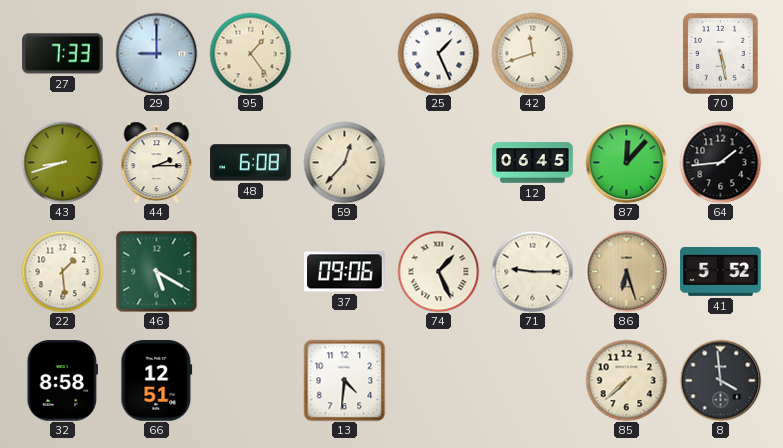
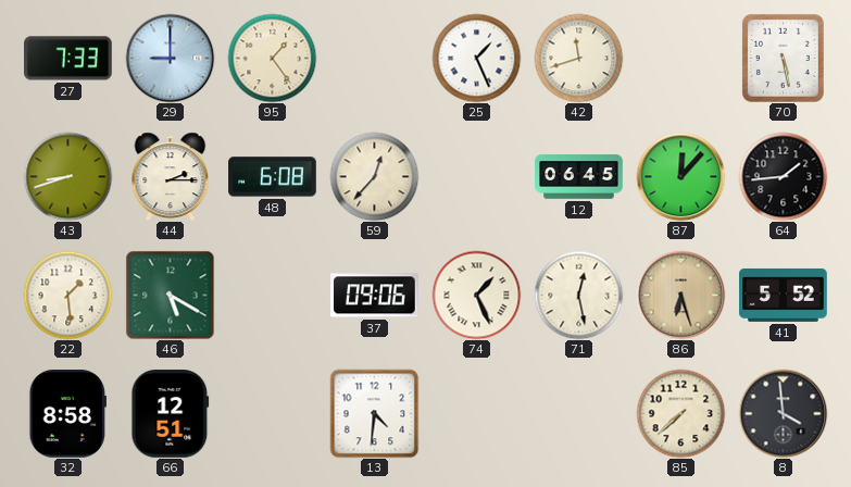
71: 9:15 -> 12:28
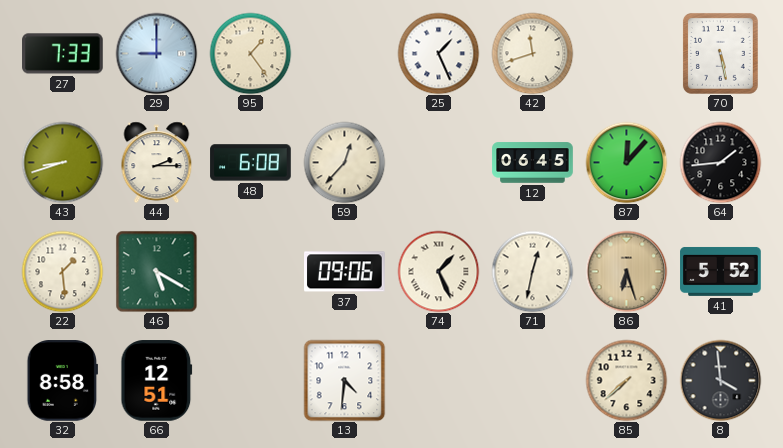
71: 12:28 -> 12:32
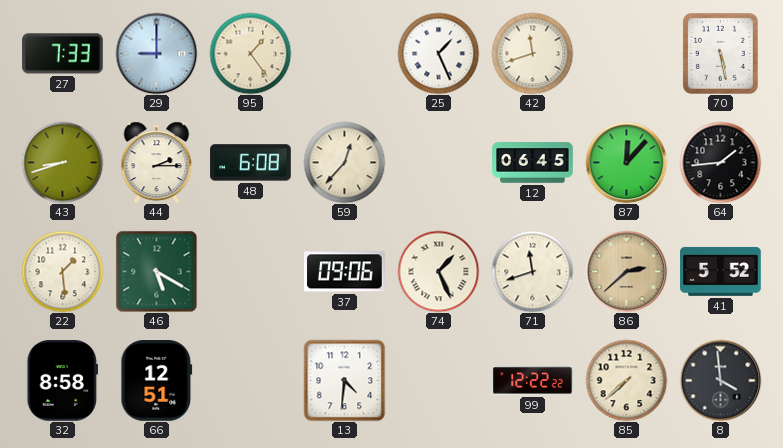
71: 12:32 -> 11:42
86: 6:27 -> 2:38
99: none -> 12:22
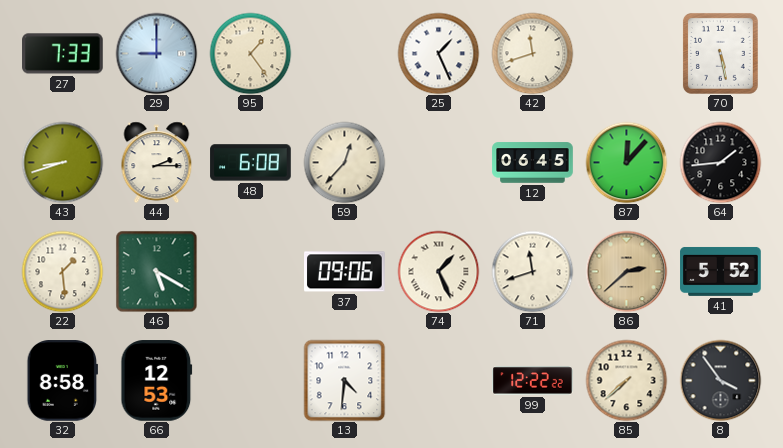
66: 12:51 -> 12:53
8: 3:59 -> 3:54
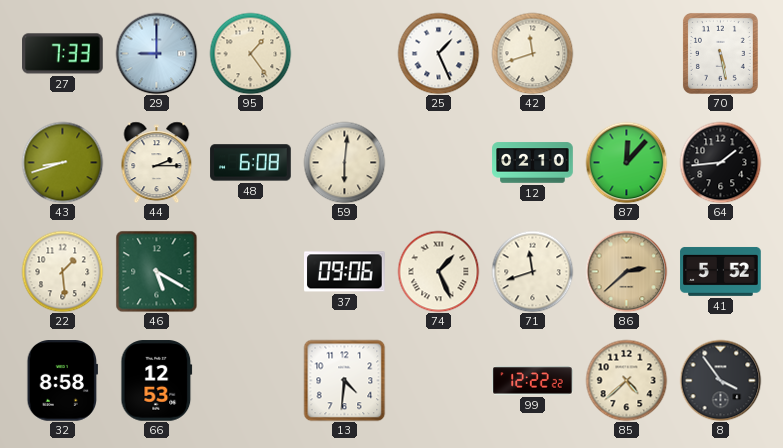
59: 12:37 -> 6:01
12: 06:45 -> 02:10
85: 7:38 -> 4:38
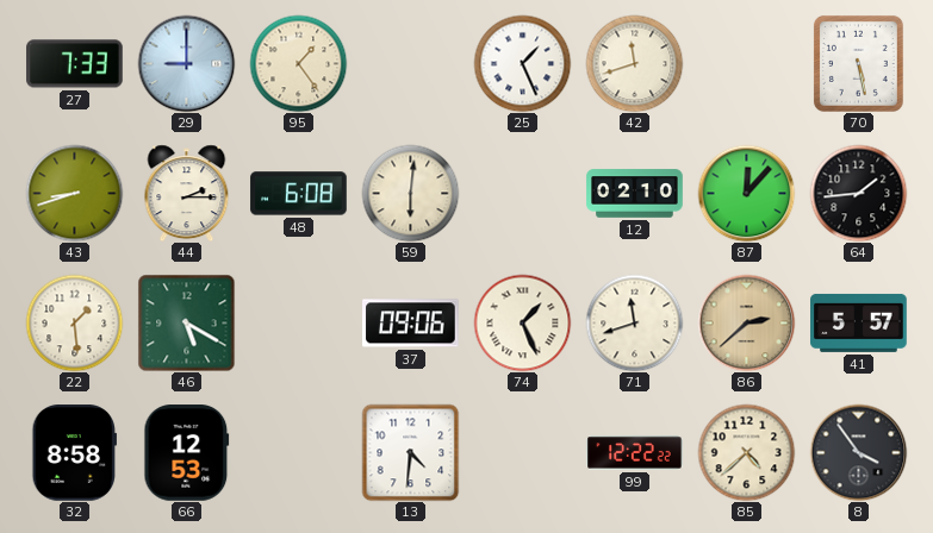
41: 5:52 -> 5:57
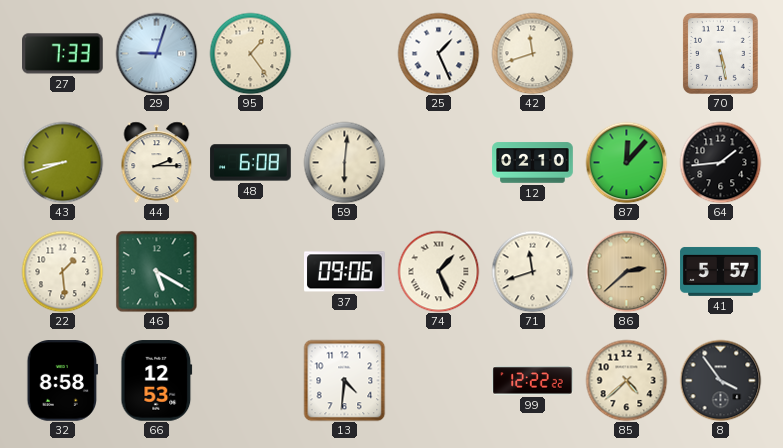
29: 9:00 -> 9:03
